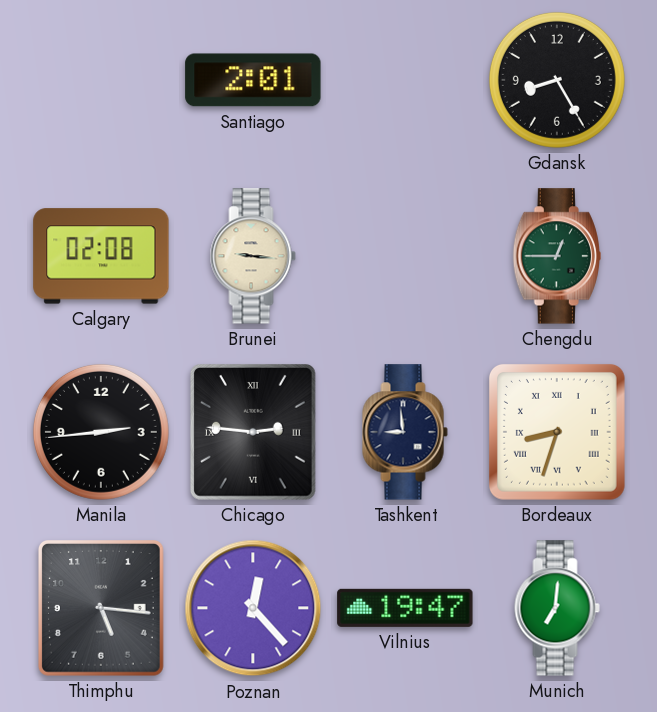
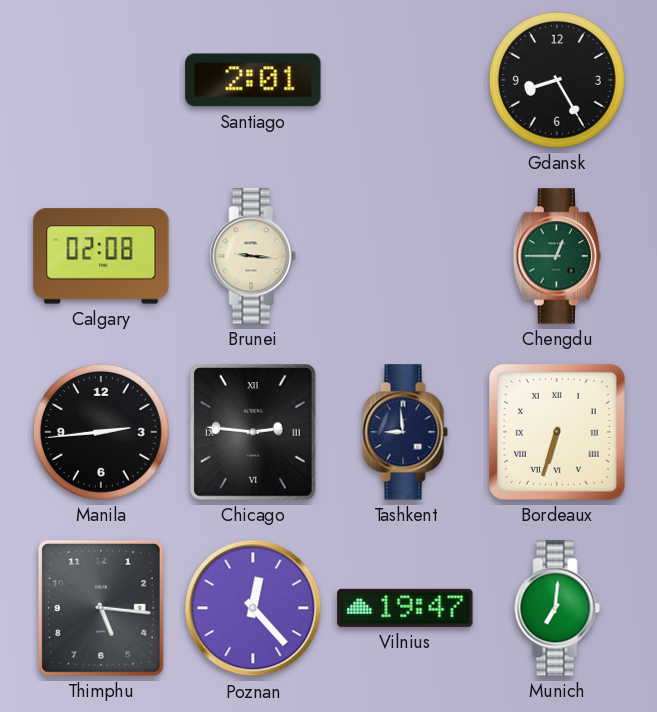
Bordeaux: 8:33 -> 6:33
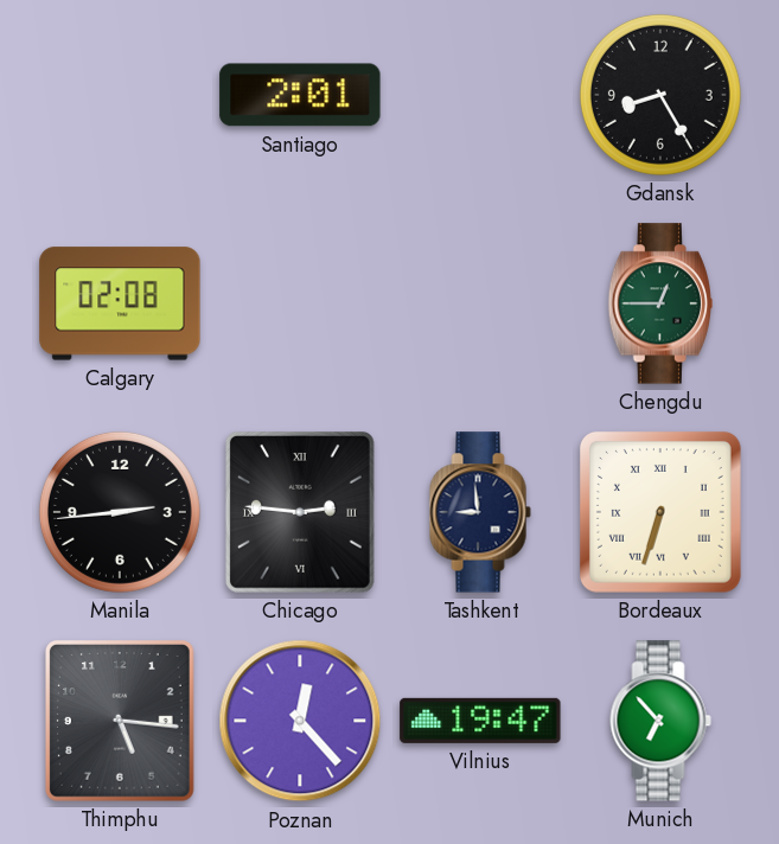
Brunei: 9:16 -> none
Munich: 7:01 -> 6:53
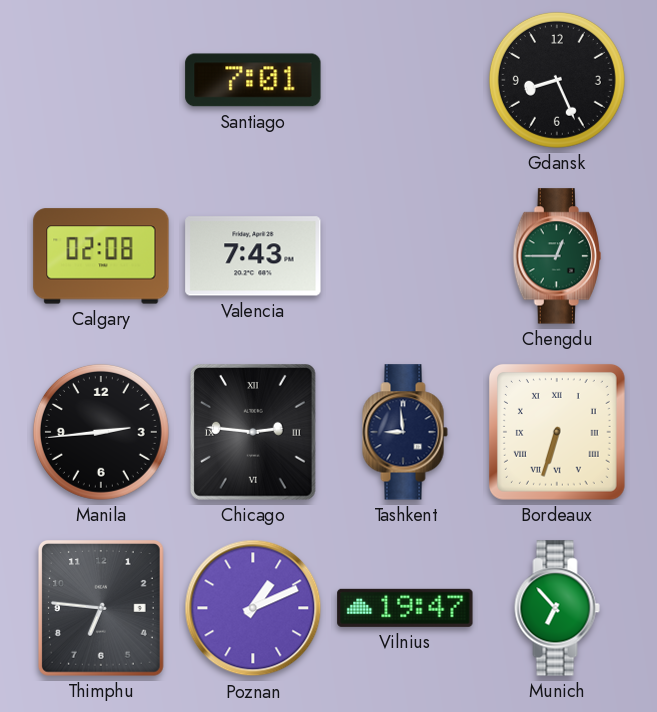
Santiago: 2:01 -> 7:01
Gdansk: 8:25 -> 8:26
Valencia: none -> 7:43
Thimphu: 5:16 -> 6:46
Poznan: 12:23 -> 1:11
